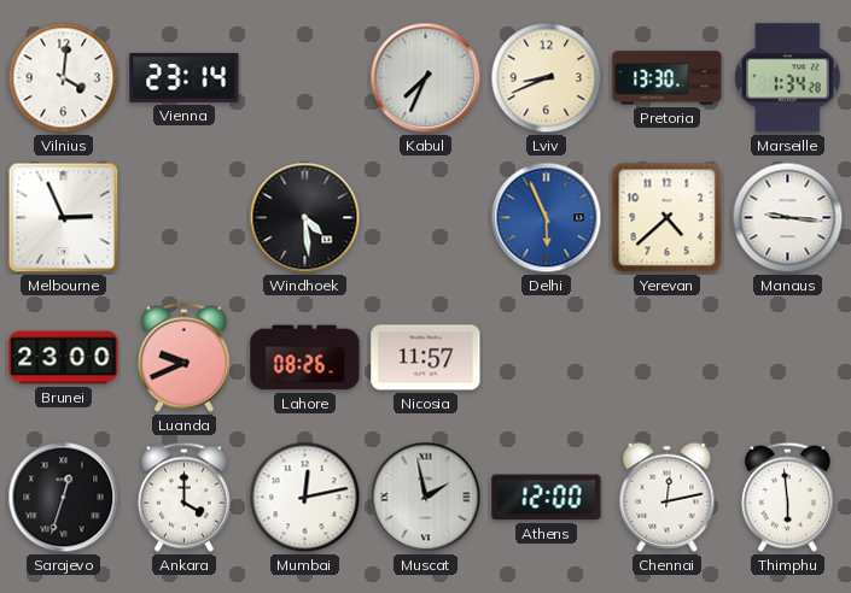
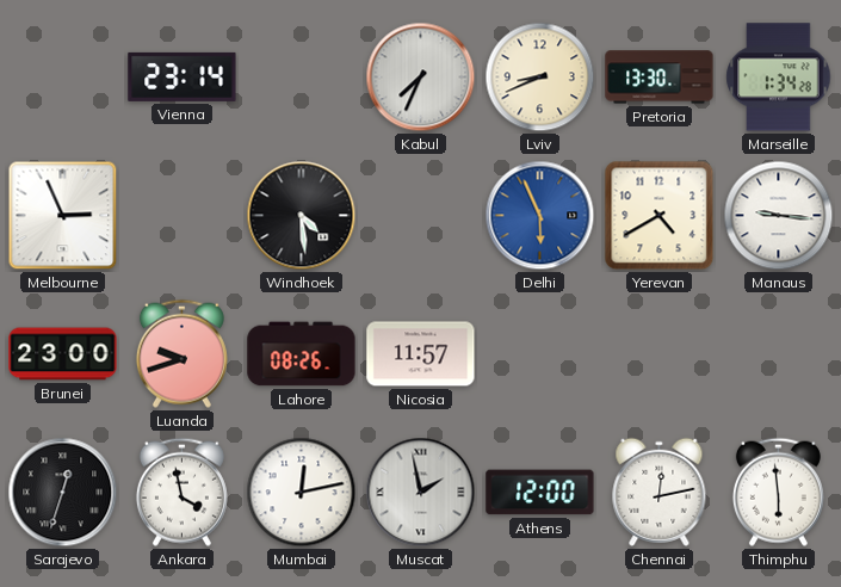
Vilnius: 4:01 -> none
Yerevan: 4:38 -> 4:40
Luanda: 9:41 -> 9:42
Ankara: 4:00 -> 3:58
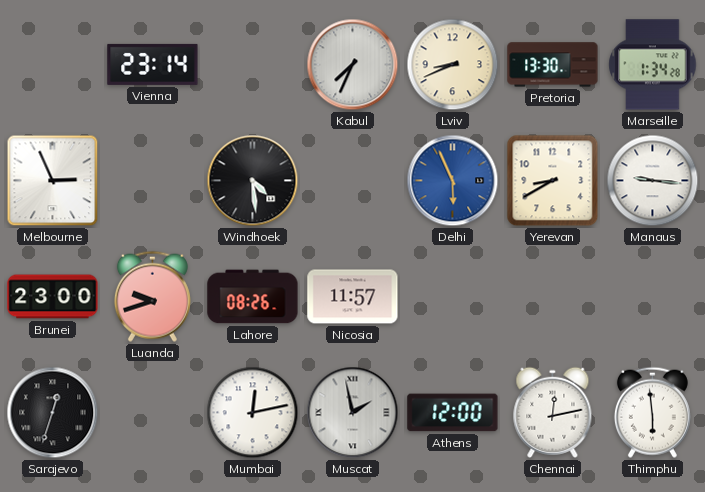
Yerevan: 4:40 -> 8:40
Ankara: 3:58 -> none
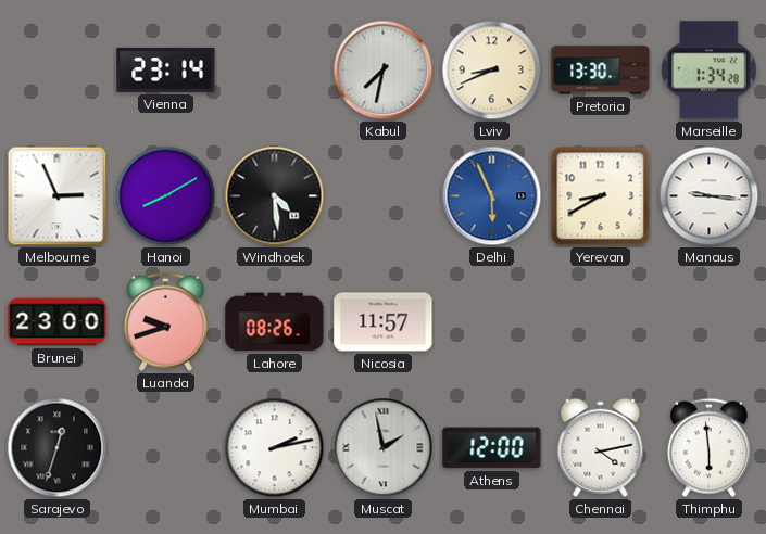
Kabul: 7:34 -> 7:32
Hanoi: none -> 8:10
Mumbai: 12:13 -> 2:13
Chennai: 12:13 -> 4:13
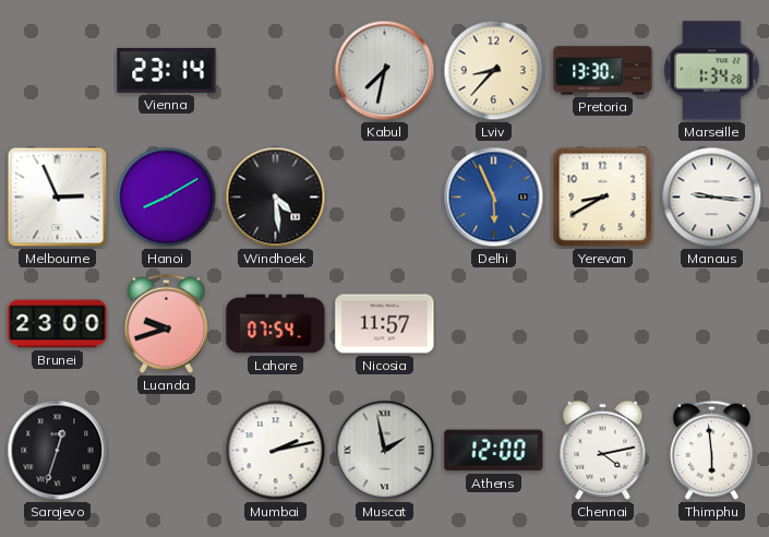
Lviv: 8:41 -> 8:37
Lahore: 08:26 -> 07:54
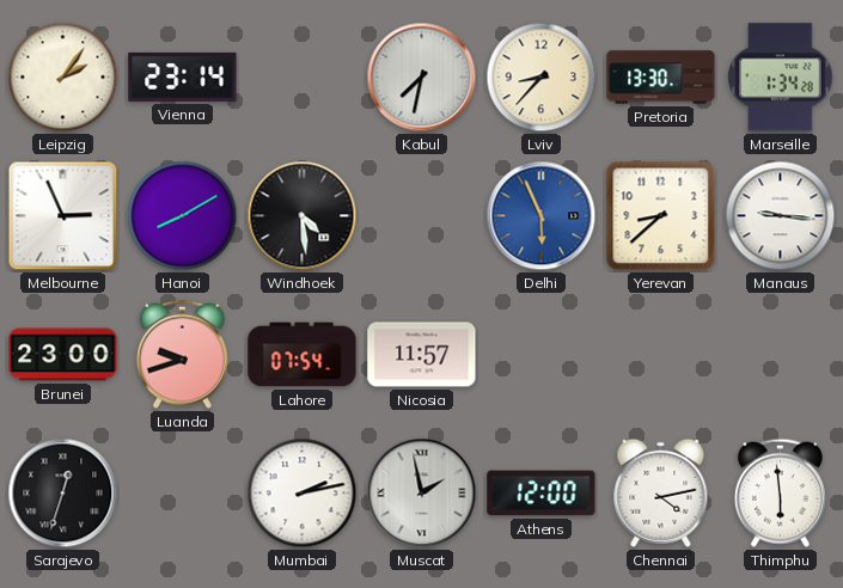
Leipzig: none -> 2:06
Yerevan: 8:40 -> 8:38
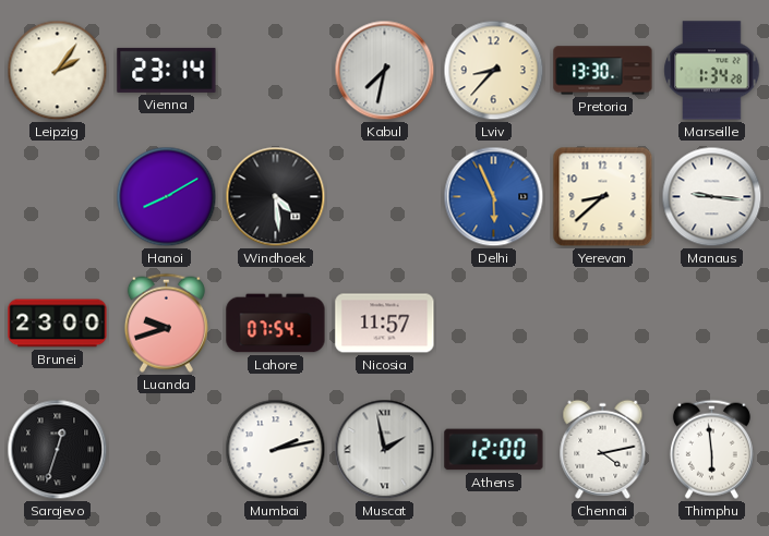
Melbourne: 2:56 -> none
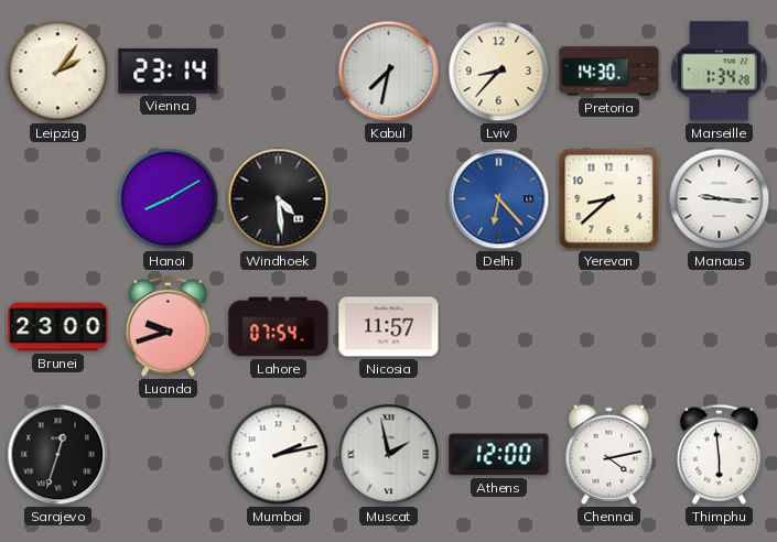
Pretoria: 13:30 -> 14:30
Delhi: 5:56 -> 6:23
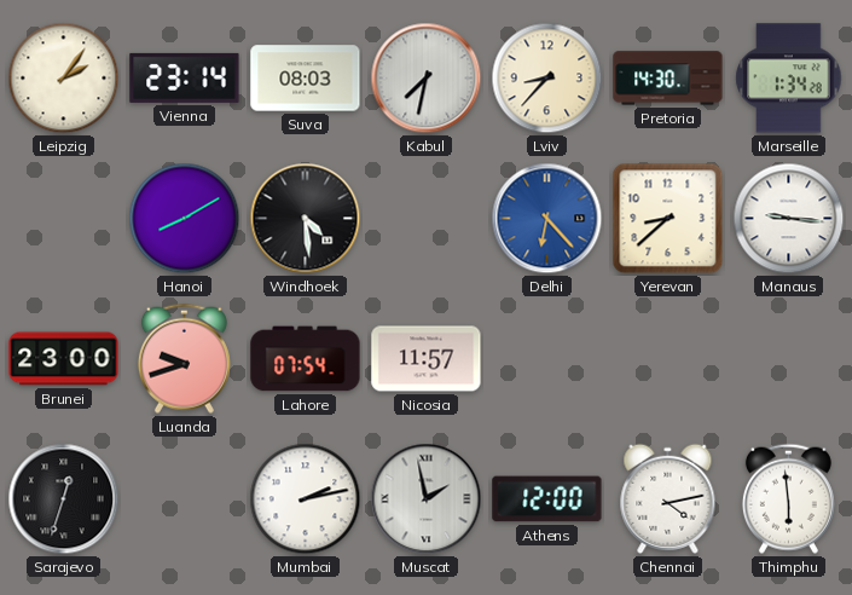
Suva: none -> 08:03
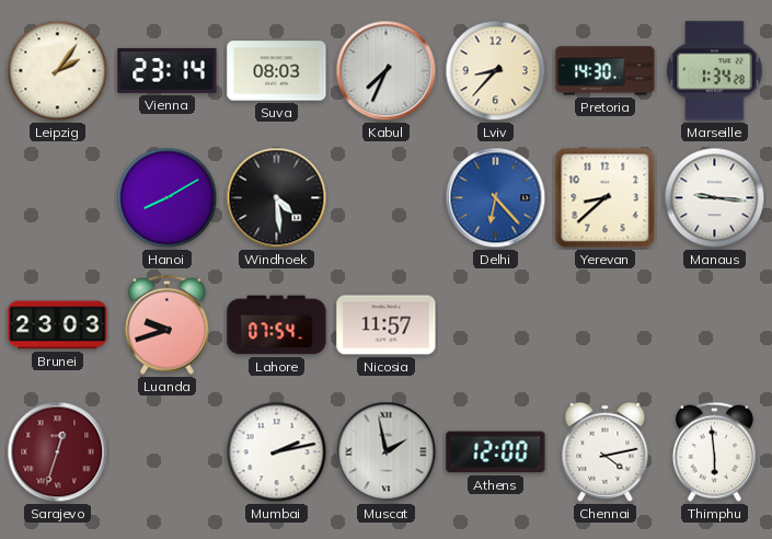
Kabul: 7:32 -> 7:34
Brunei: 23:00 -> 23:03
Sarajevo dial: black -> burgundy
